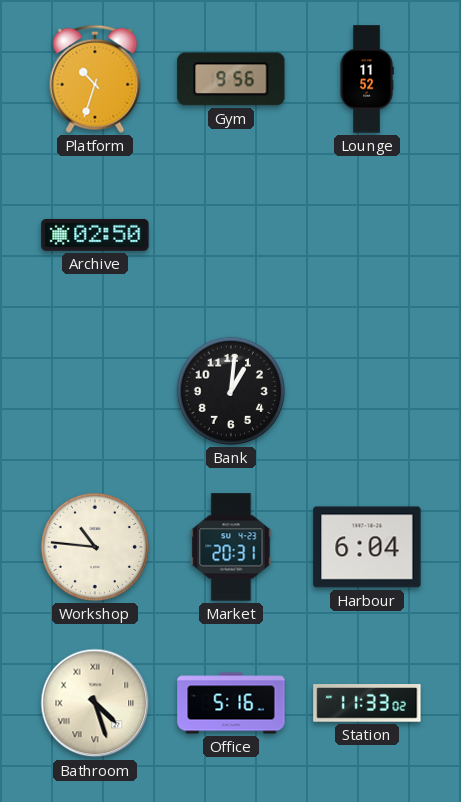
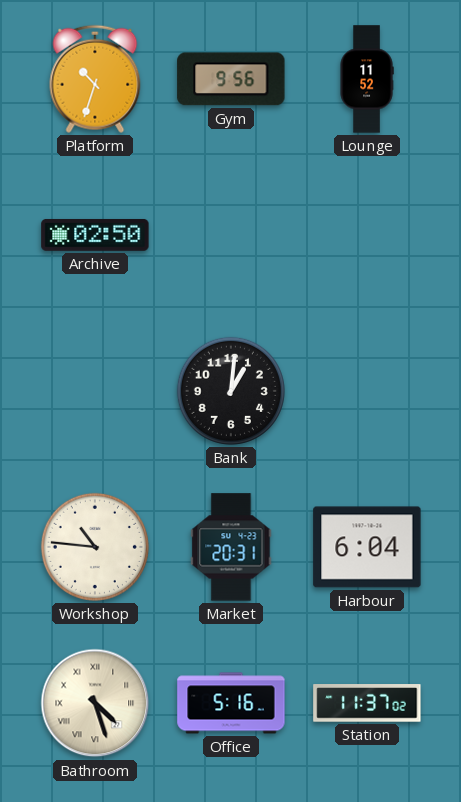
Station: 11:33 -> 11:37
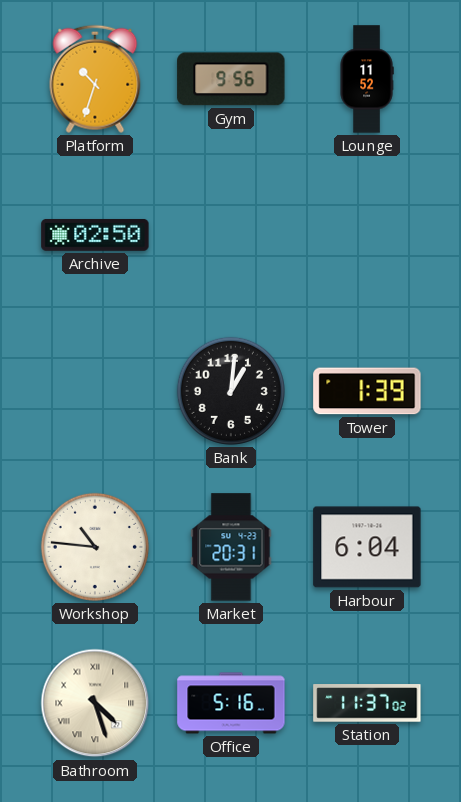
Tower: none -> 1:39
